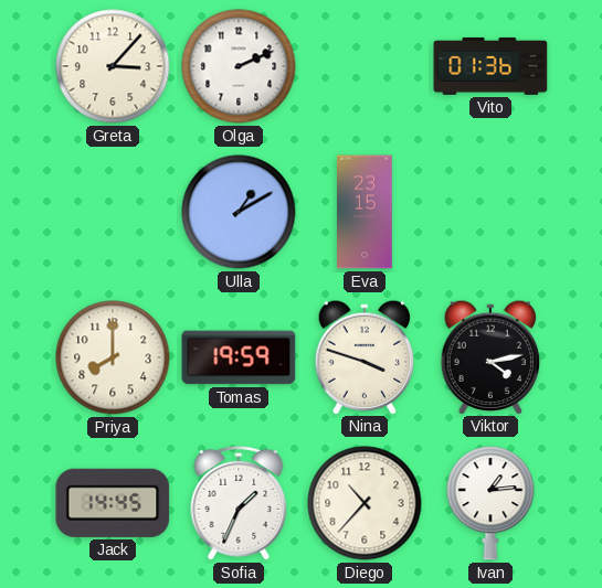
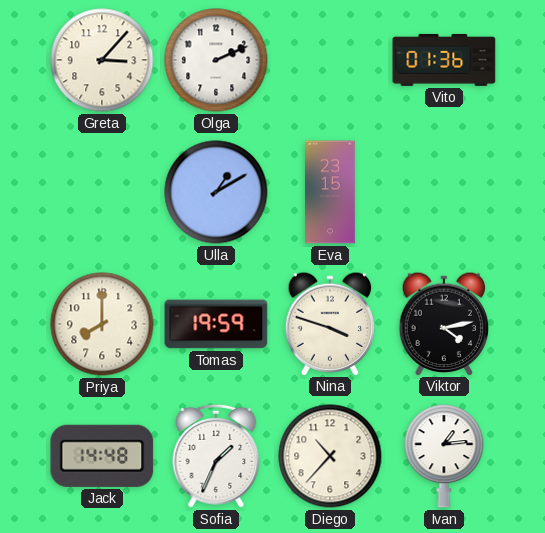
Jack: 14:45 -> 14:48
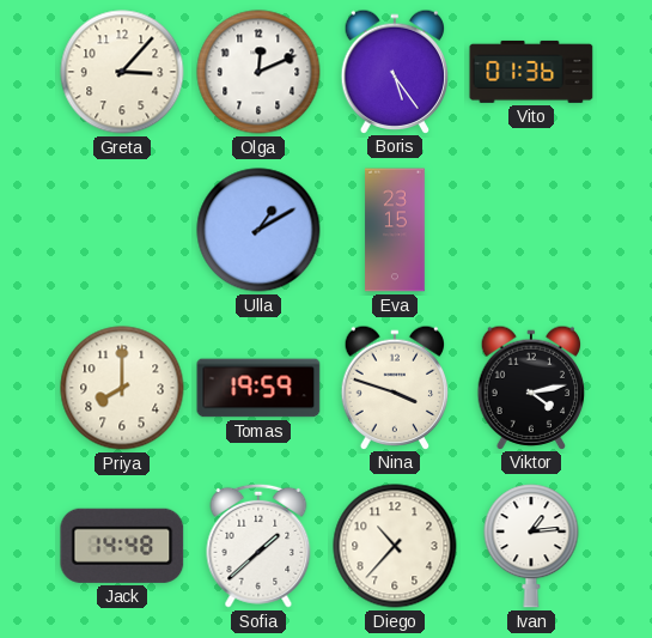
Olga: 2:11 -> 12:11
Boris: none -> 5:24
Sofia: 1:34 -> 1:38
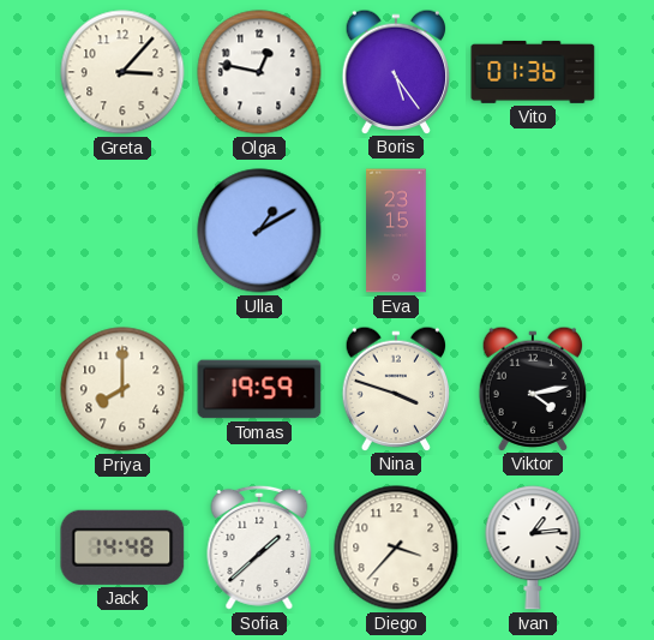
Olga: 12:11 -> 12:47
Diego: 10:37 -> 3:37
